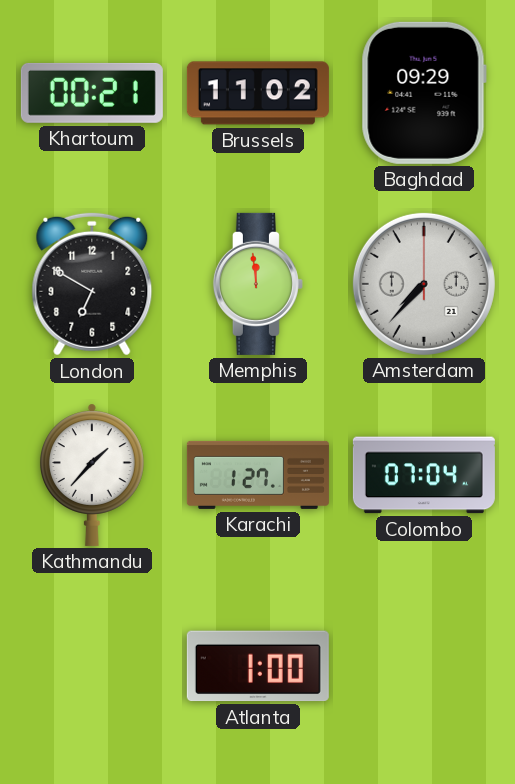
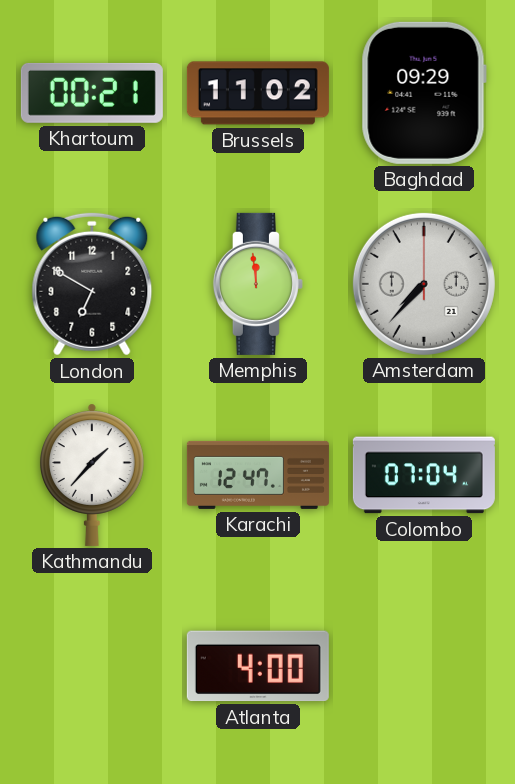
Karachi: 1:27 -> 12:47
Atlanta: 1:00 -> 4:00
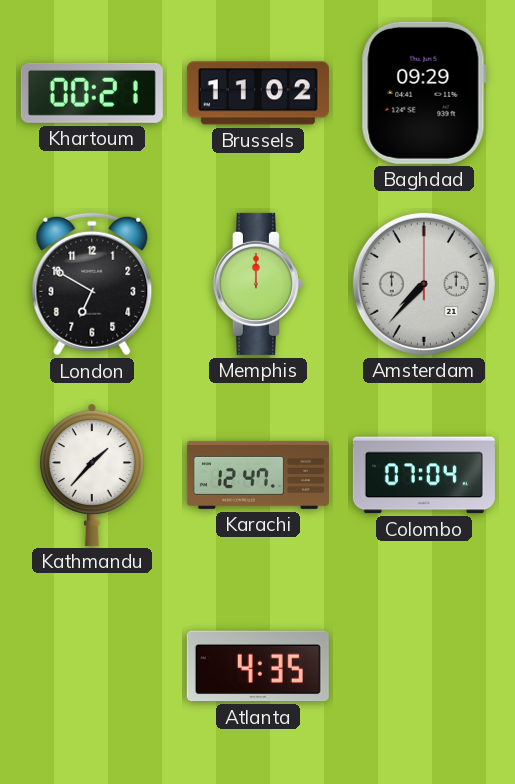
Memphis: 11:59 -> 12:00
Atlanta: 4:00 -> 4:35
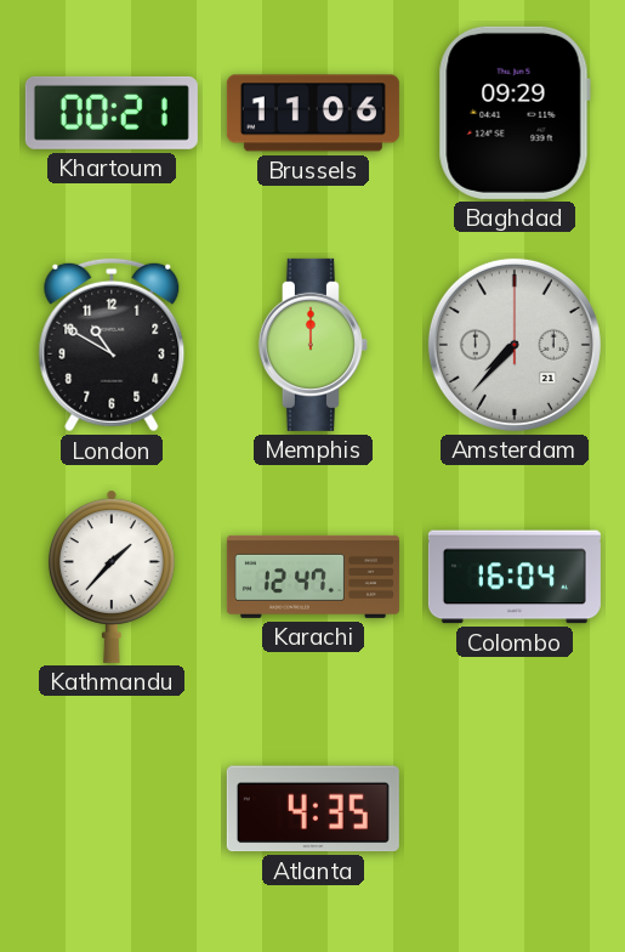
Brussels: 11:02 -> 11:06
London: 6:50 -> 10:50
Colombo: 07:04 -> 16:04
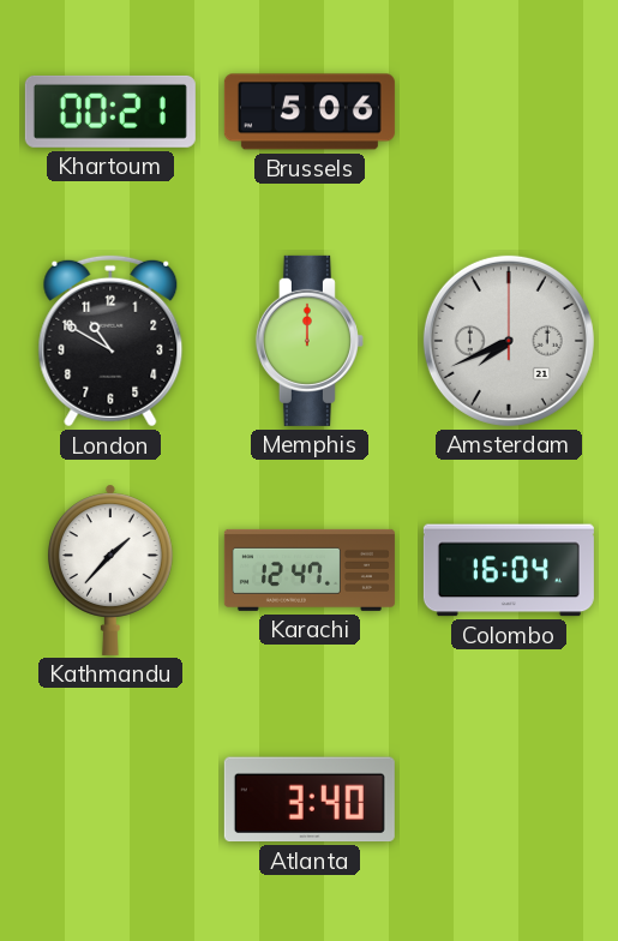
Brussels: 11:06 -> 5:06
Baghdad: 09:29 -> none
Amsterdam: 7:37 -> 7:41
Atlanta: 4:35 -> 3:40
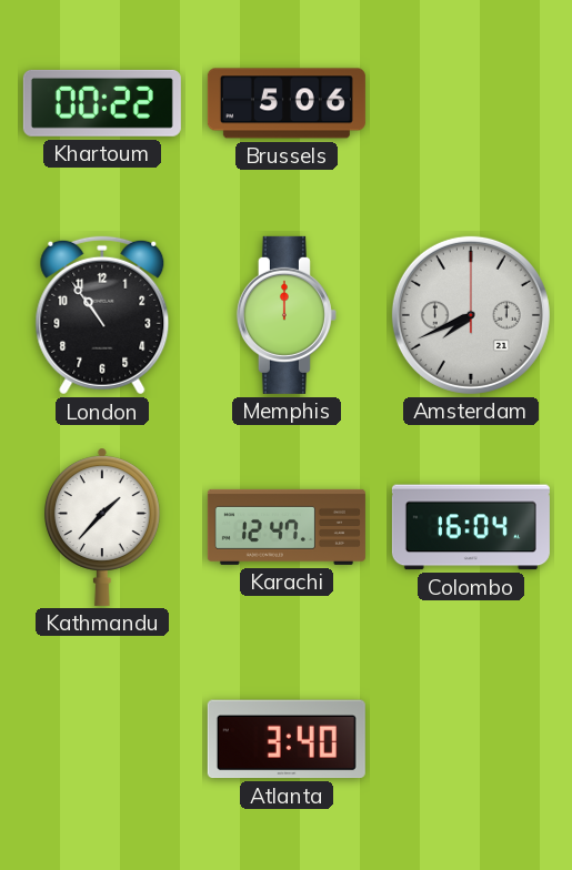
Khartoum: 00:21 -> 00:22
London: 10:50 -> 10:54
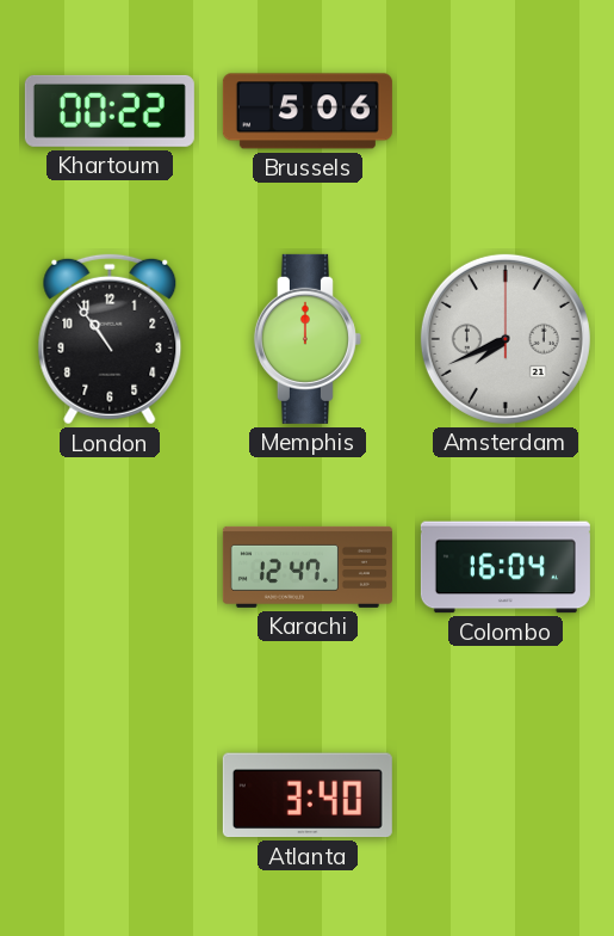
Kathmandu: 1:37 -> none
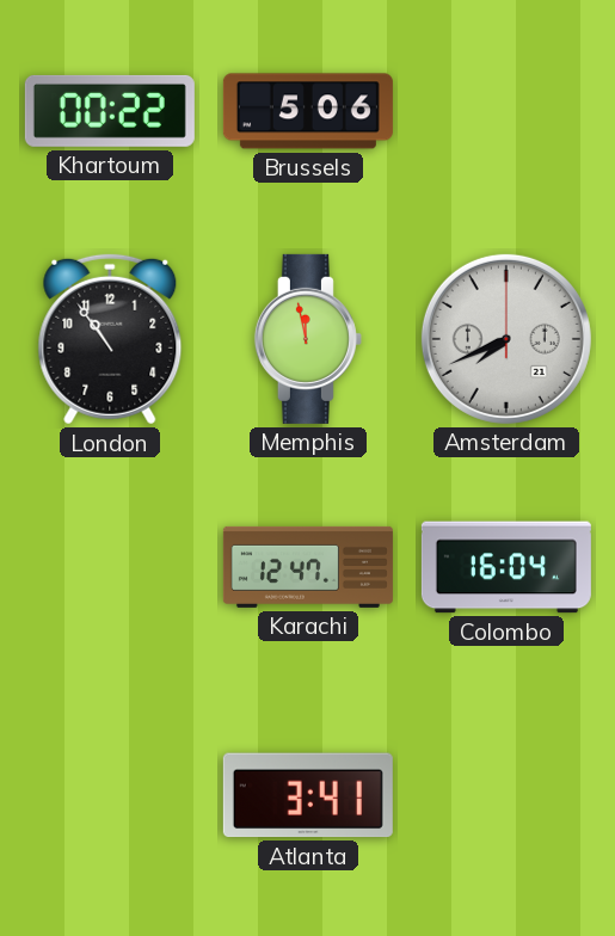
Memphis: 12:00 -> 11:58
Atlanta: 3:40 -> 3:41
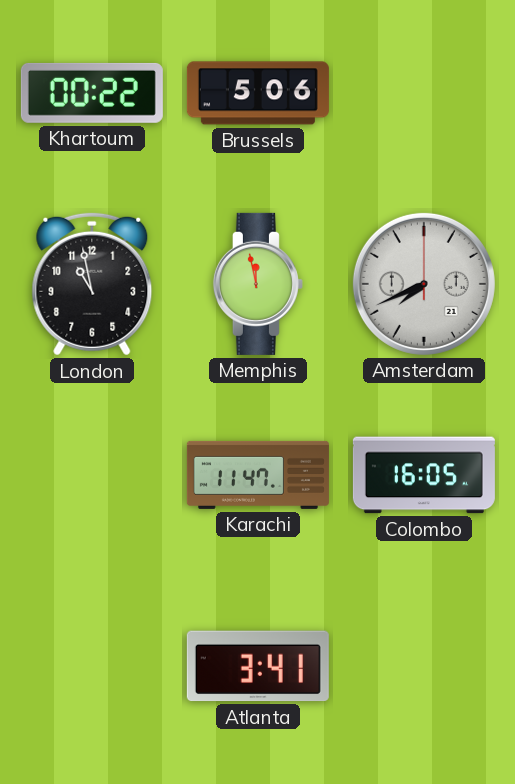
London: 10:54 -> 10:58
Karachi: 12:47 -> 11:47
Colombo: 16:04 -> 16:05
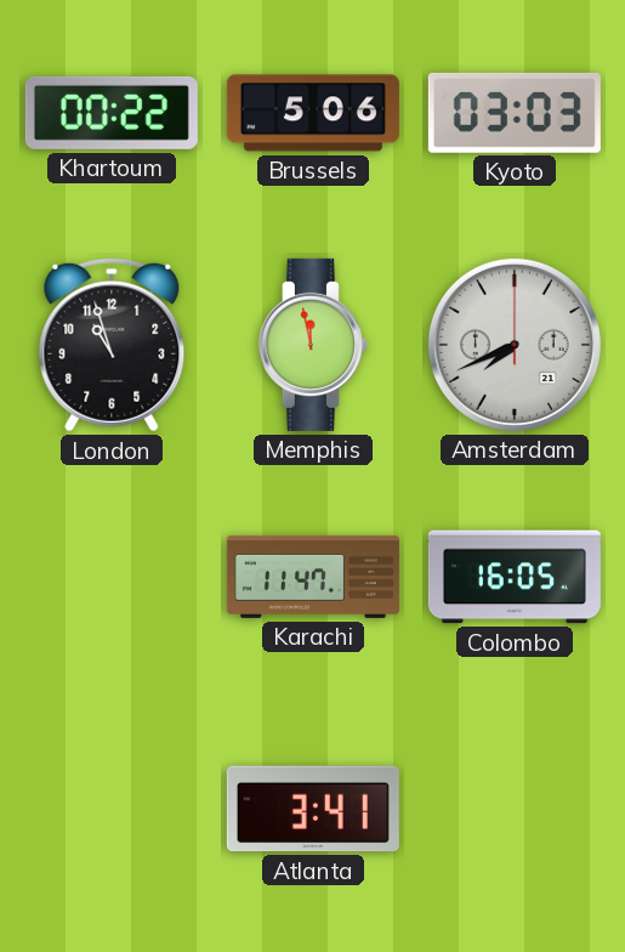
Kyoto: none -> 03:03
London: 10:58 -> 10:57
